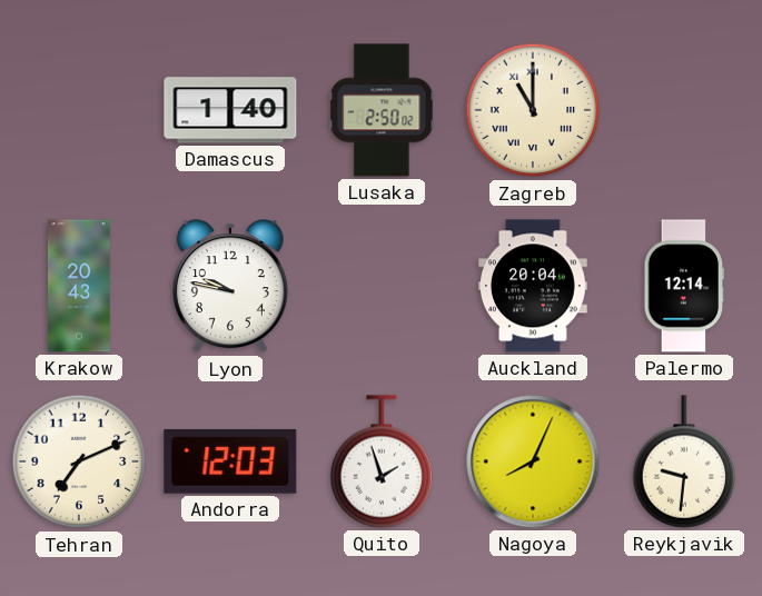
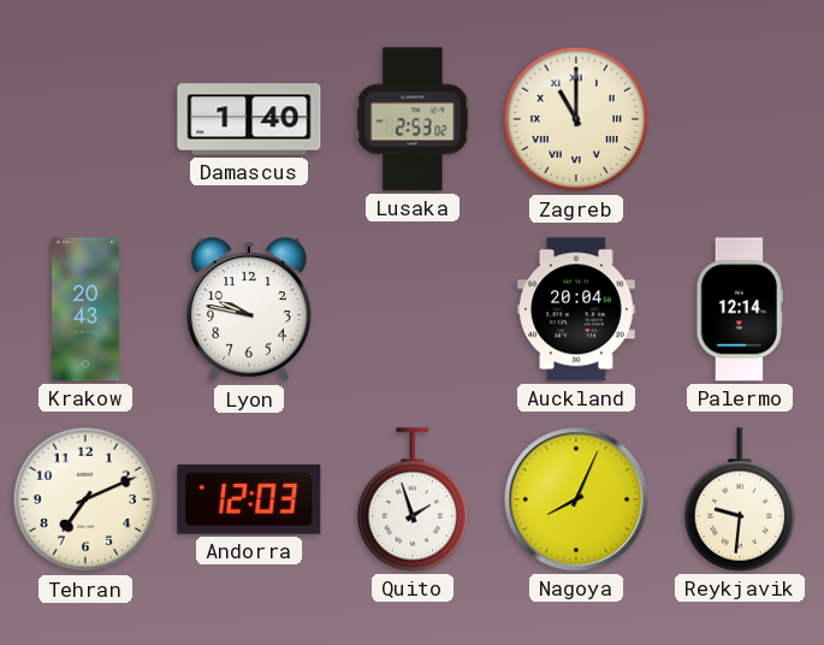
Lusaka: 2:50 -> 2:53
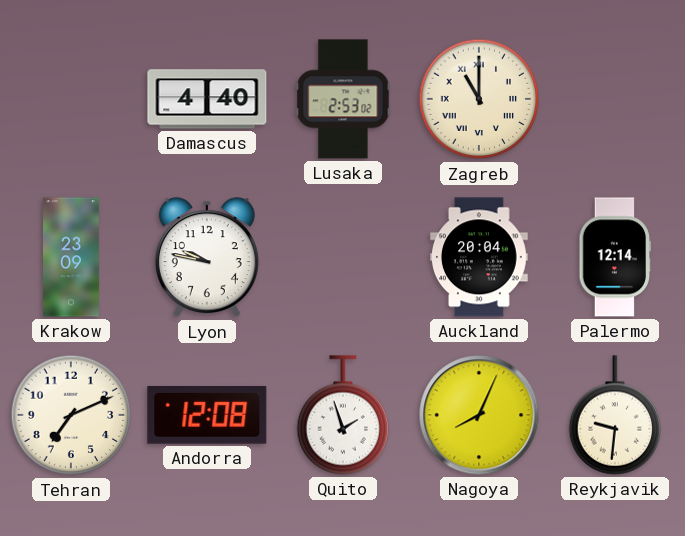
Damascus: 1:40 -> 4:40
Krakow: 20:43 -> 23:09
Andorra: 12:03 -> 12:08
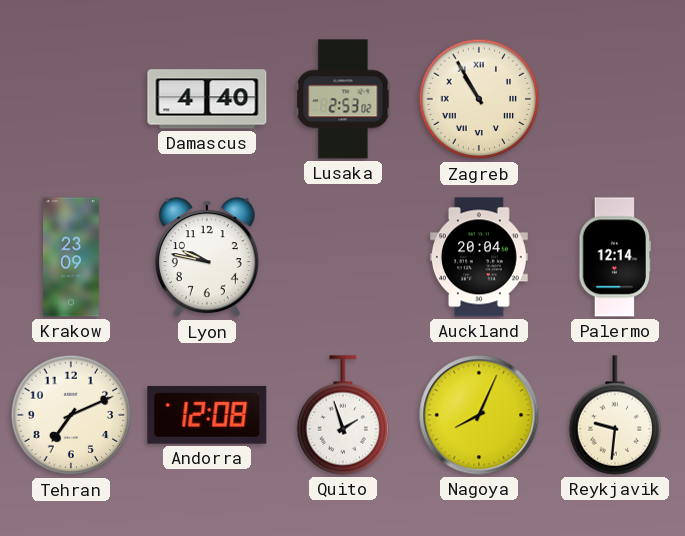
Zagreb: 11:00 -> 10:55
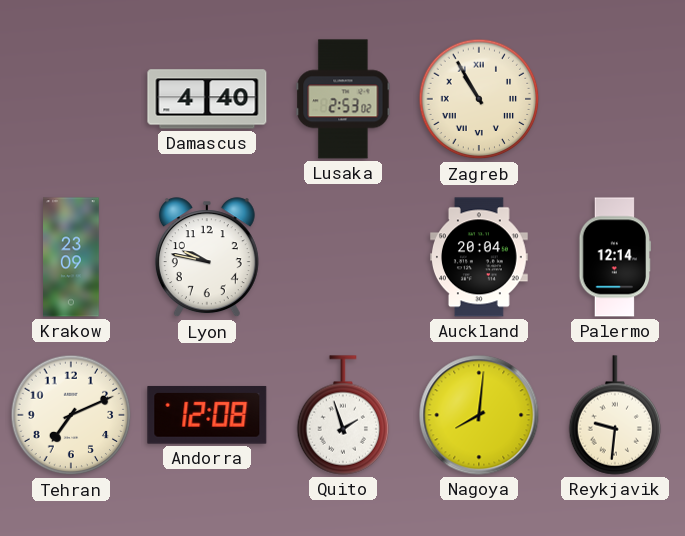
Nagoya: 8:04 -> 8:01
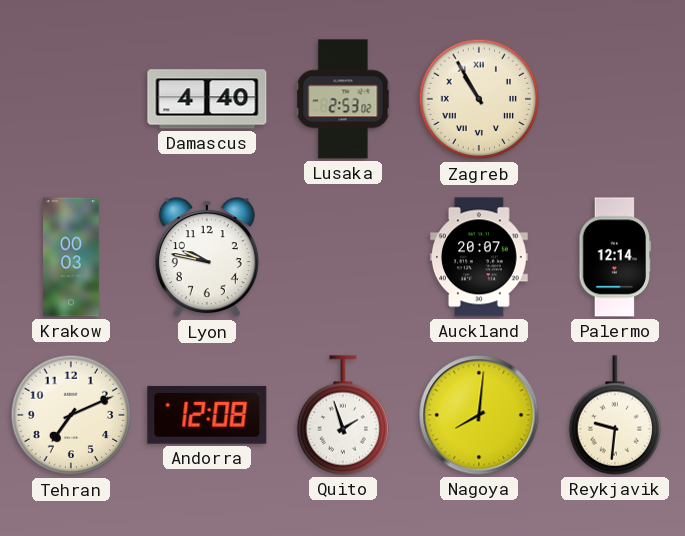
Krakow: 23:09 -> 00:03
Auckland: 20:04 -> 20:07
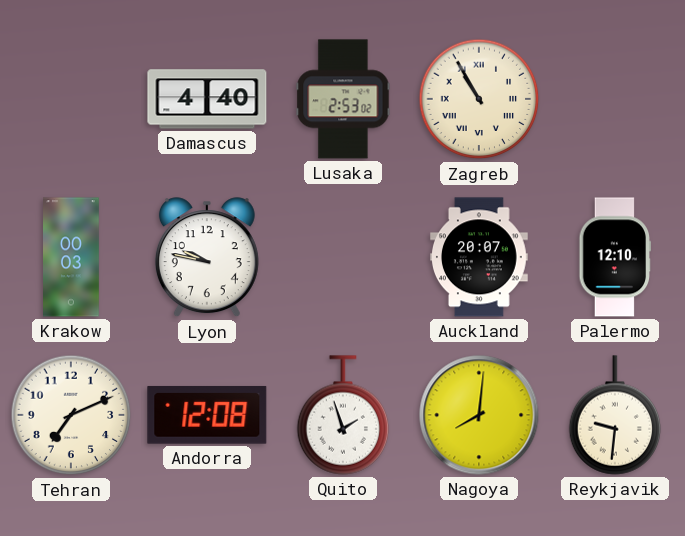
Palermo: 12:14 -> 12:10
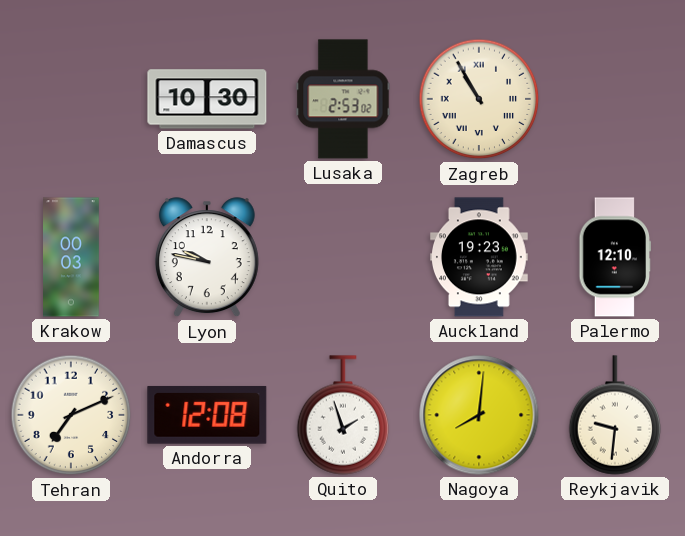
Damascus: 4:40 -> 10:30
Auckland: 20:07 -> 19:23
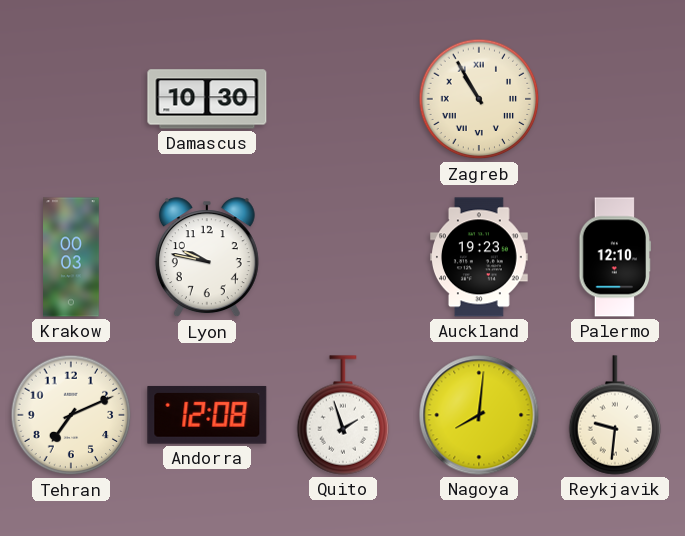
Lusaka: 2:53 -> none
